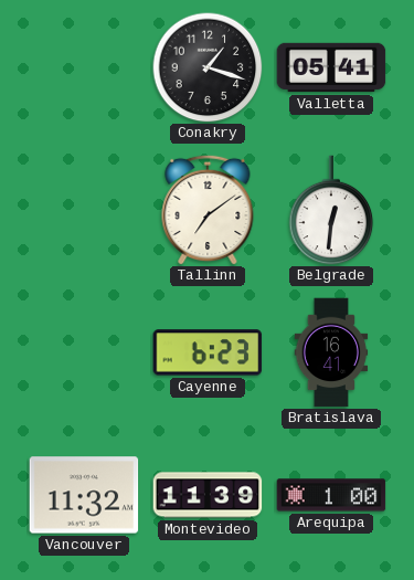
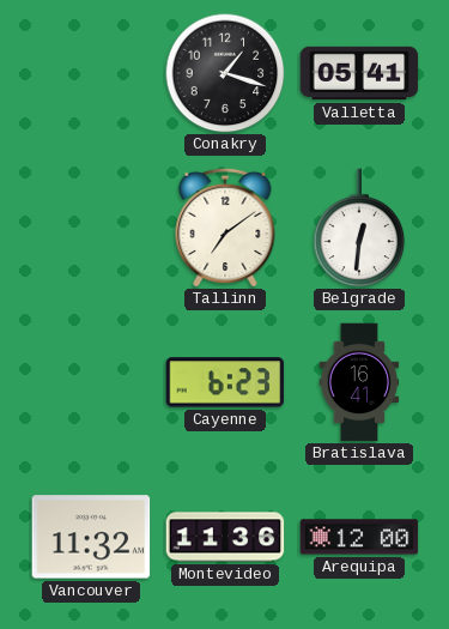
Montevideo: 11:39 -> 11:36
Arequipa: 1:00 -> 12:00
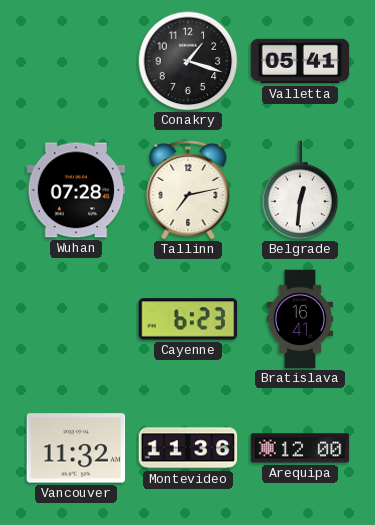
Wuhan: none -> 07:28
Tallinn: 7:09 -> 7:13
